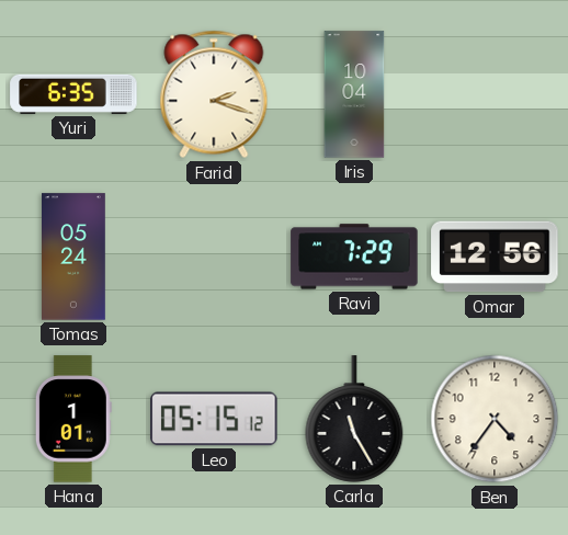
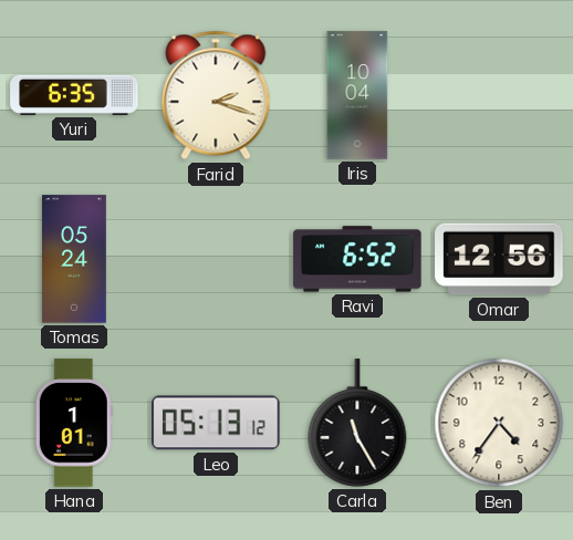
Ravi: 7:29 -> 6:52
Leo: 05:15 -> 05:13
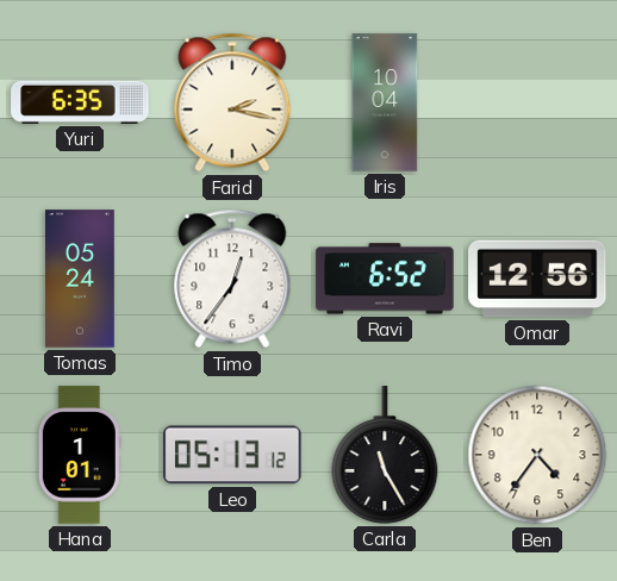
Farid: 2:18 -> 2:17
Timo: none -> 12:36
